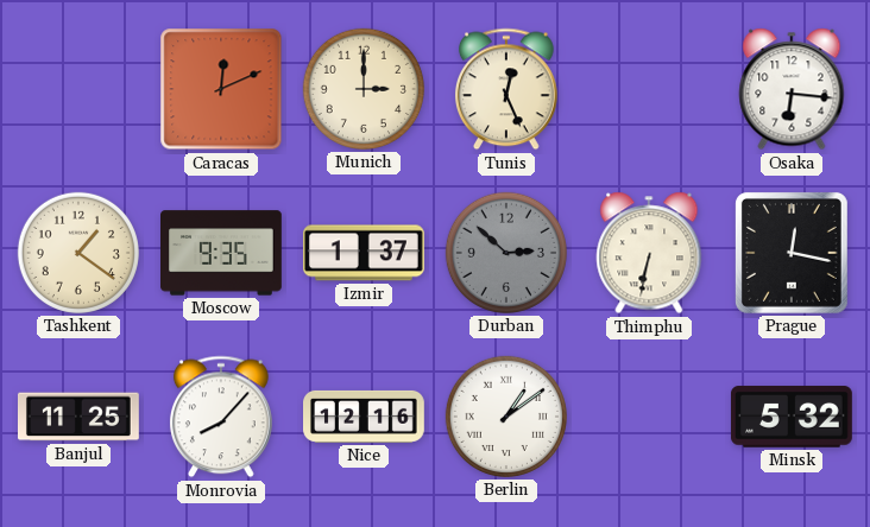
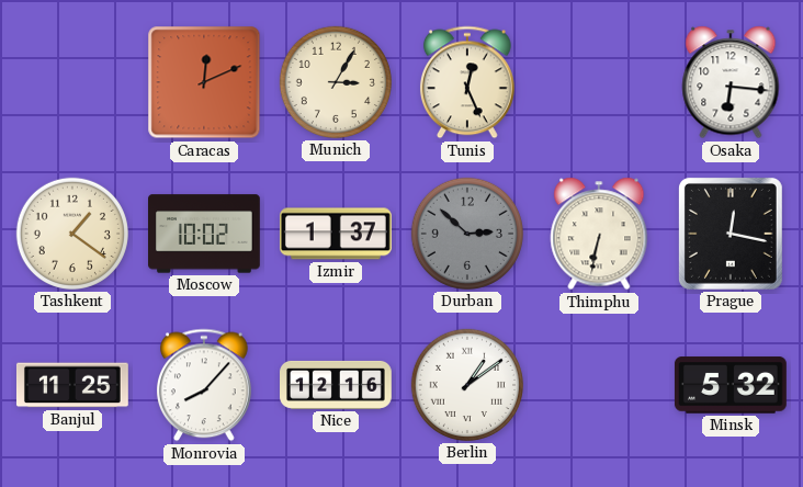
Munich: 3:00 -> 3:05
Moscow: 9:35 -> 10:02
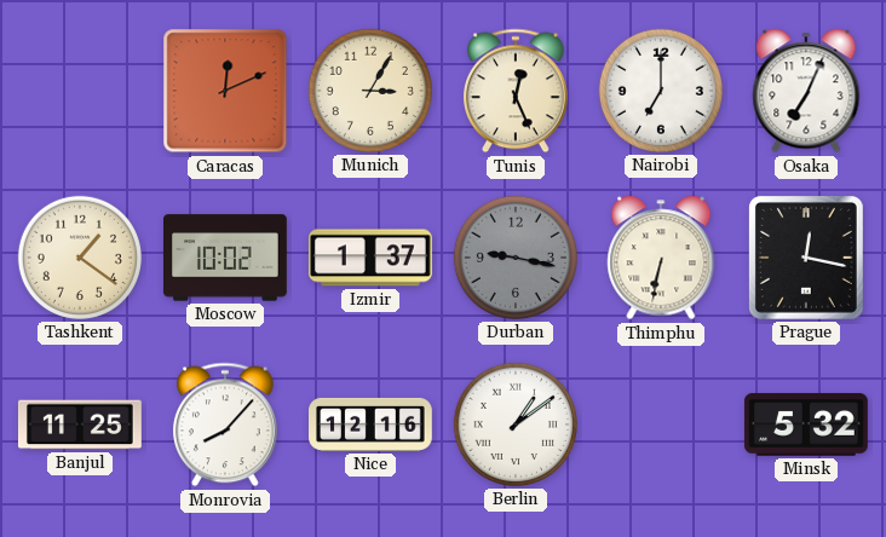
Nairobi: none -> 7:00
Osaka: 6:16 -> 7:04
Durban: 2:52 -> 9:17
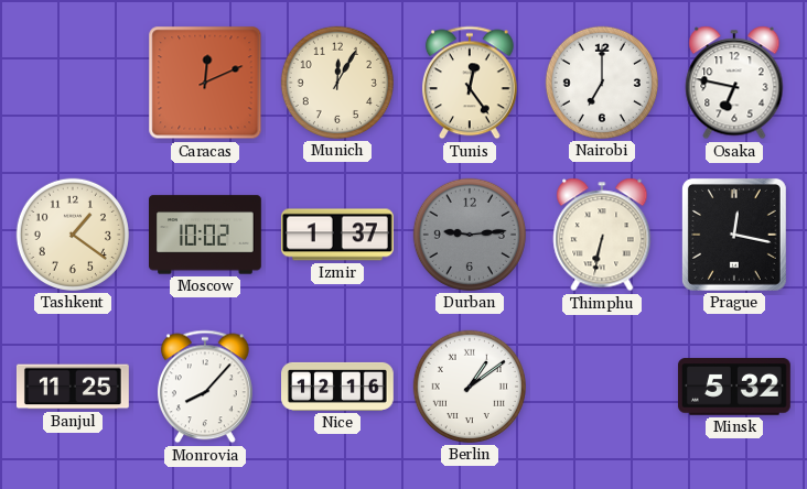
Munich: 3:05 -> 12:05
Tunis: 12:26 -> 12:24
Osaka: 7:04 -> 6:47
Durban: 9:17 -> 9:14
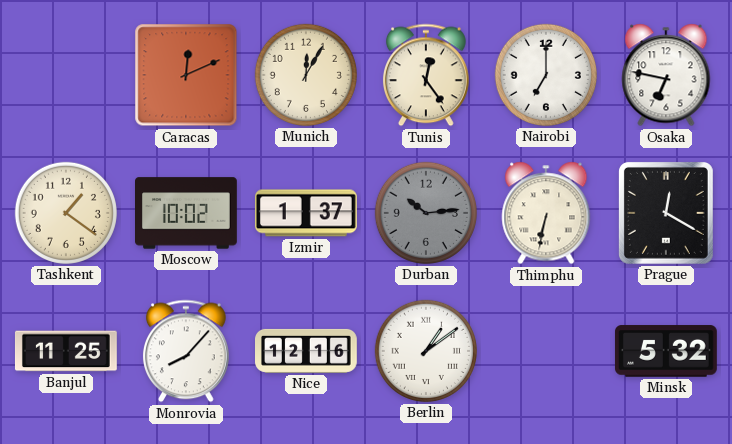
Durban: 9:14 -> 10:14
Prague: 12:17 -> 12:20
